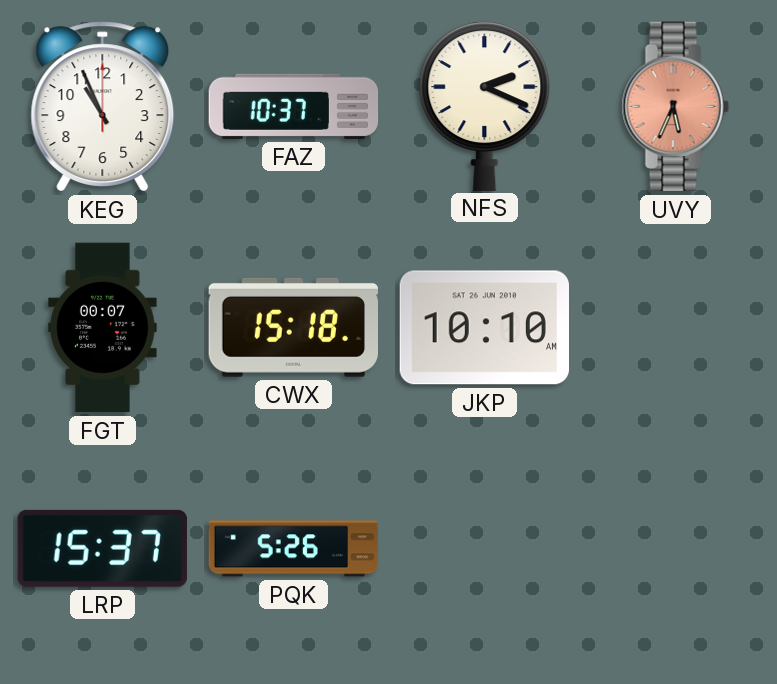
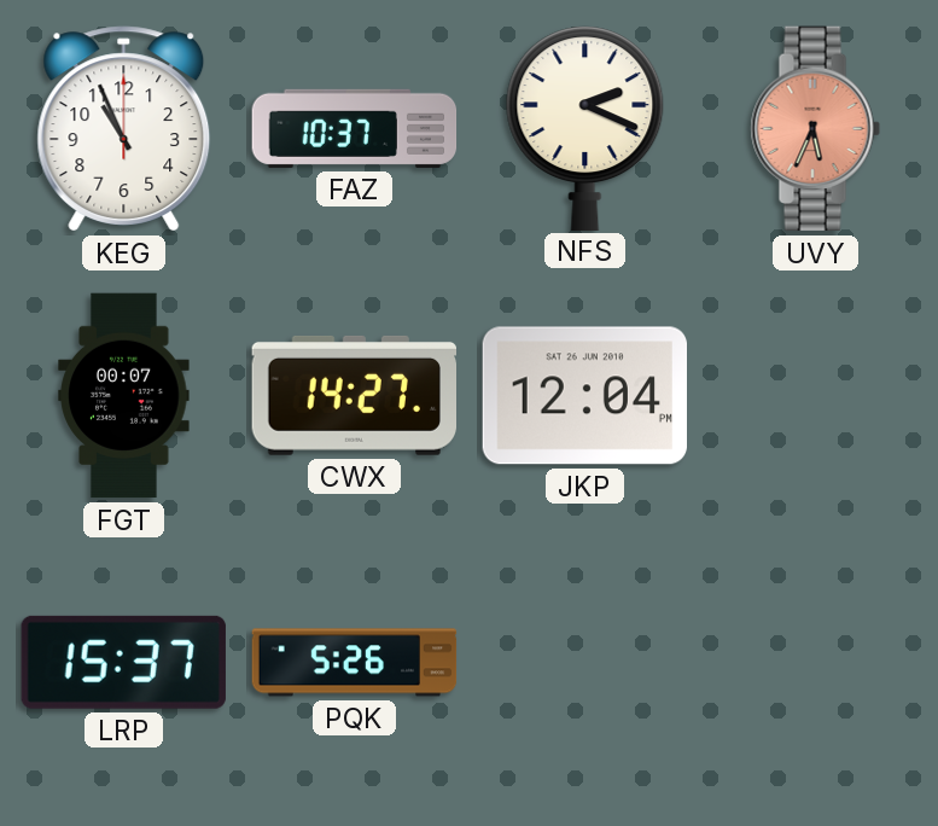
CWX: 15:18 -> 14:27
JKP: 10:10 -> 12:04
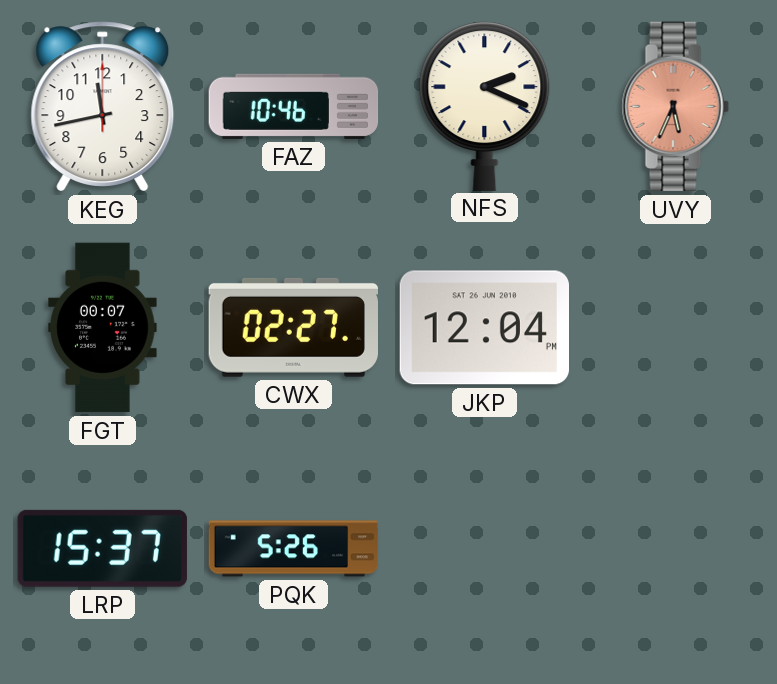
KEG: 10:56 -> 11:43
FAZ: 10:37 -> 10:46
CWX: 14:27 -> 02:27
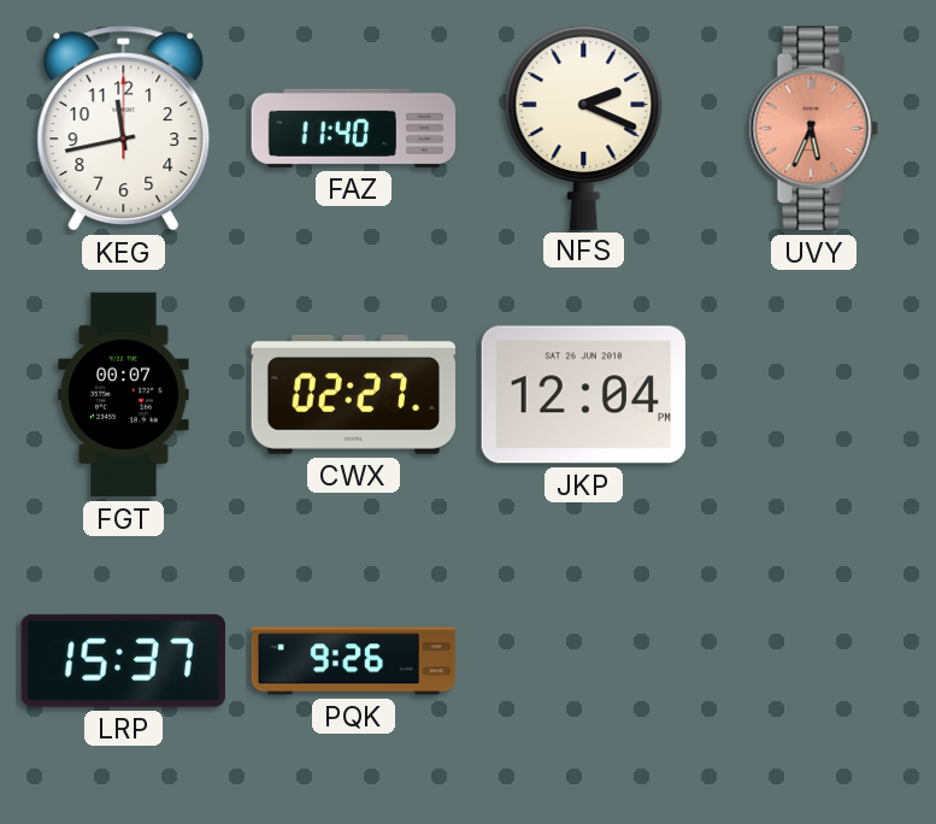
FAZ: 10:46 -> 11:40
PQK: 5:26 -> 9:26
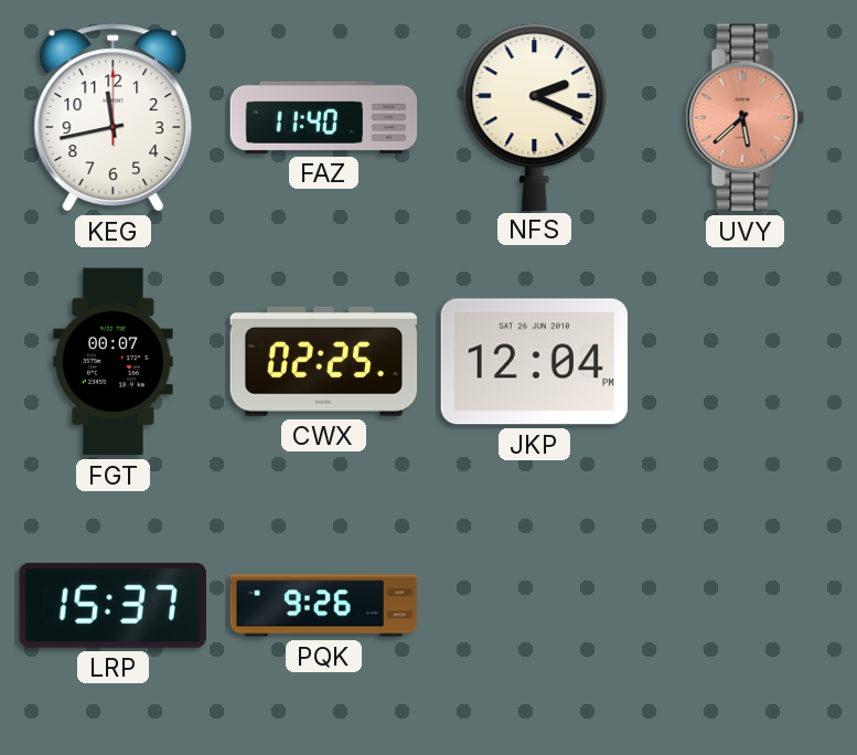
UVY: 5:34 -> 5:38
CWX: 02:27 -> 02:25
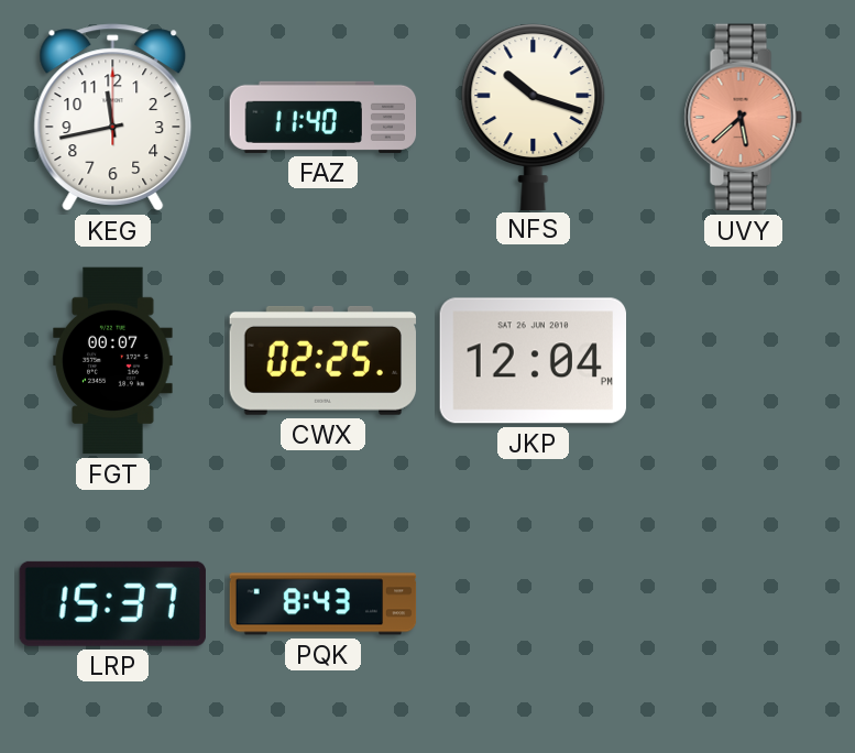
NFS: 2:19 -> 10:18
PQK: 9:26 -> 8:43
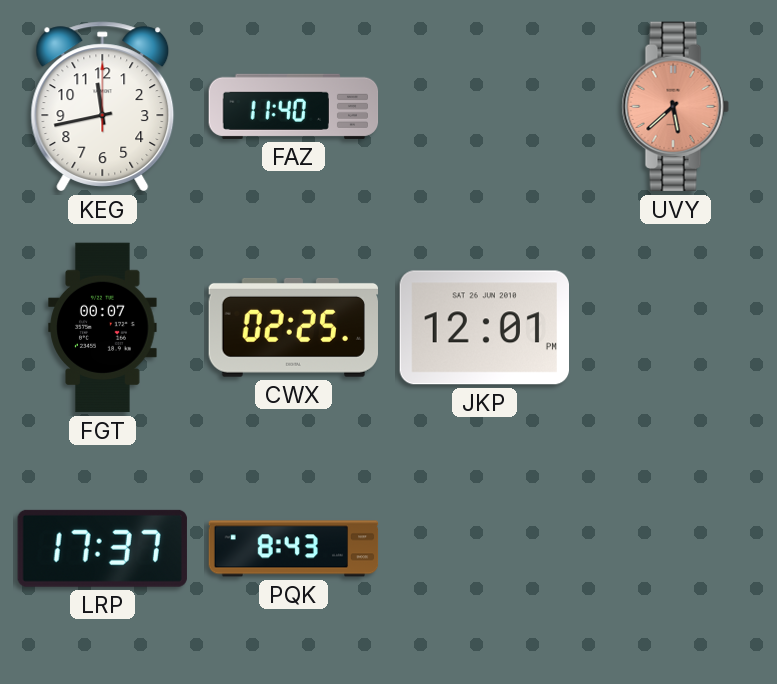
NFS: 10:18 -> none
JKP: 12:04 -> 12:01
LRP: 15:37 -> 17:37
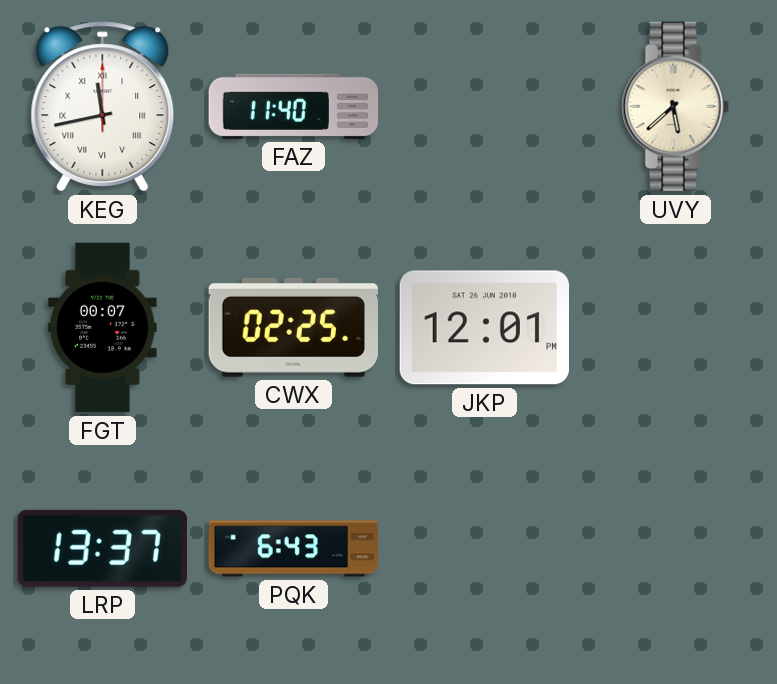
KEG numerals: Arabic -> Roman
UVY dial: salmon -> cream
LRP: 17:37 -> 13:37
PQK: 8:43 -> 6:43
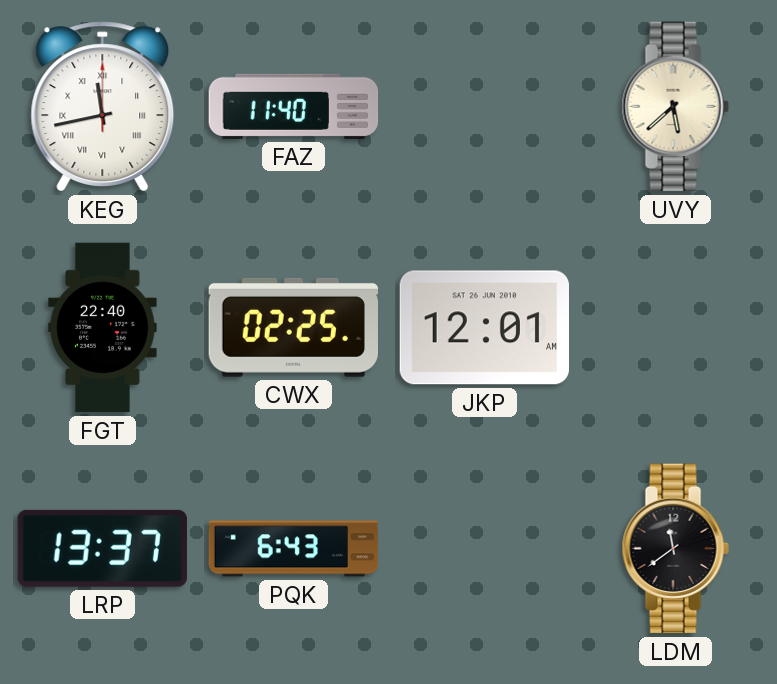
FGT: 00:07 -> 22:40
JKP: 12:01 PM -> 12:01 AM
LDM: none -> 11:39
